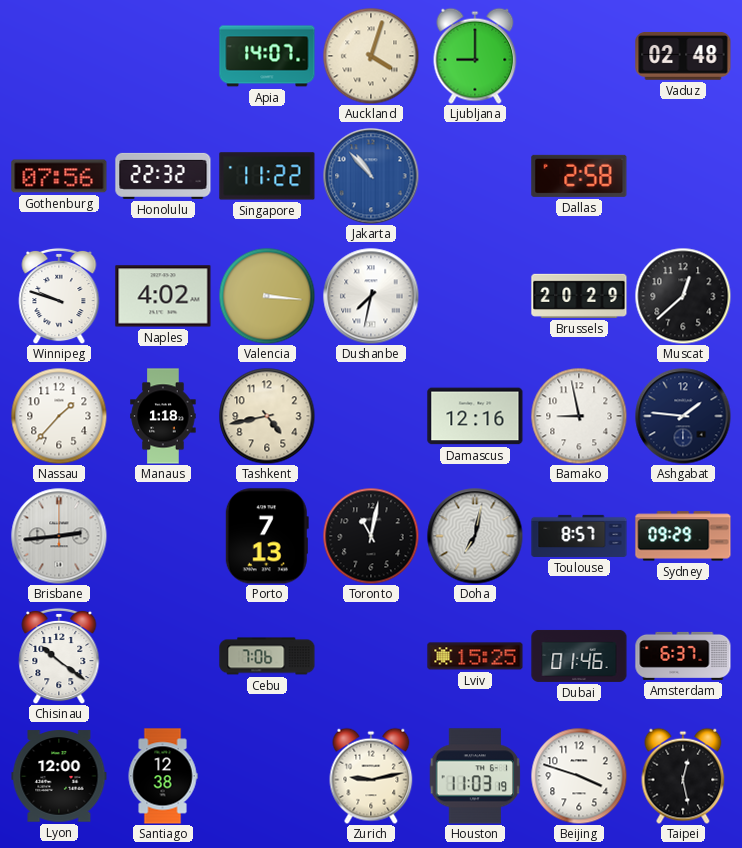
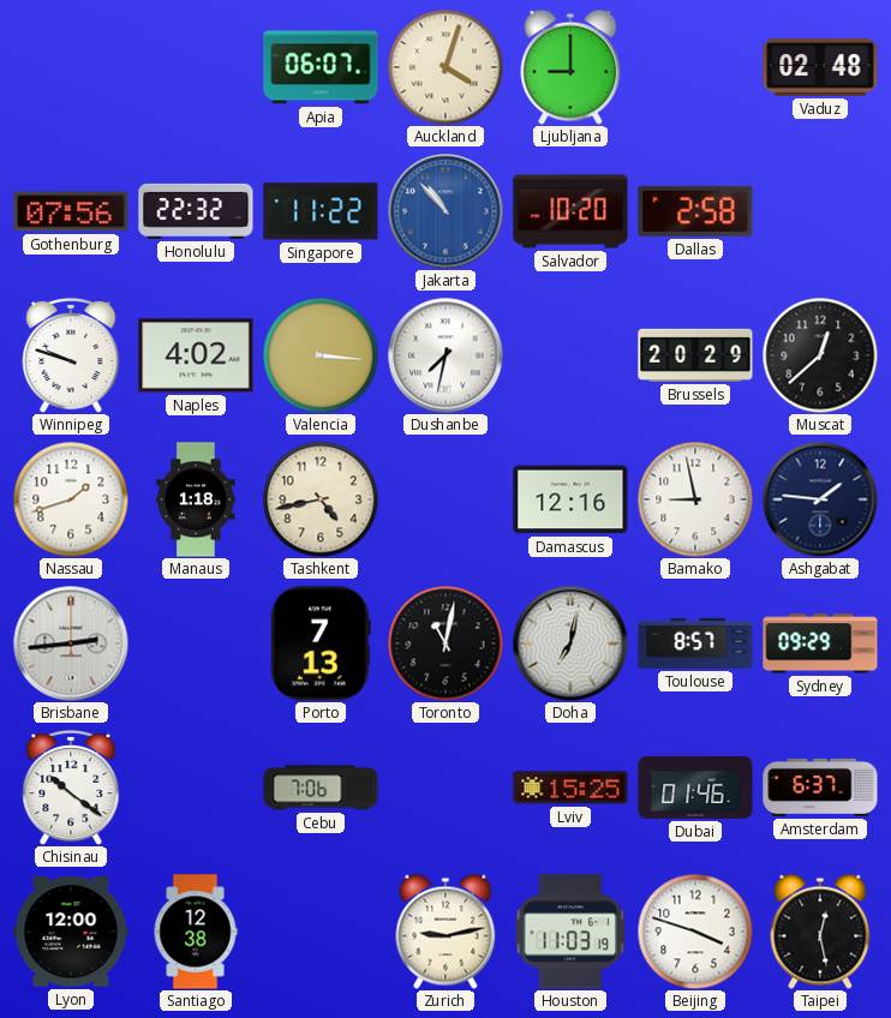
Apia: 14:07 -> 06:07
Salvador: none -> 10:20
Nassau: 1:37 -> 1:42
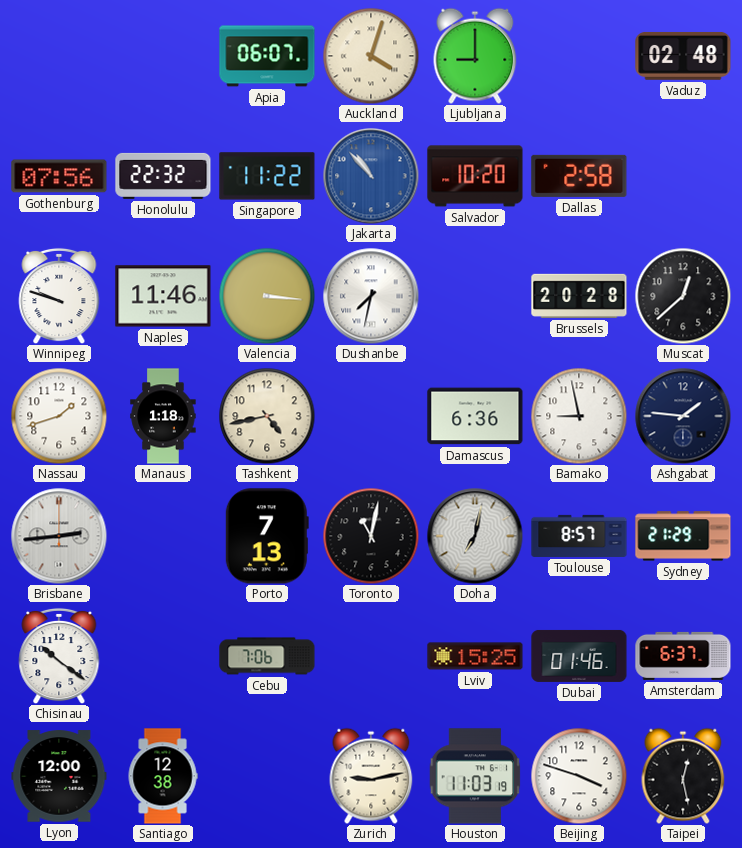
Naples: 4:02 -> 11:46
Brussels: 20:29 -> 20:28
Damascus: 12:16 -> 6:36
Sydney: 09:29 -> 21:29
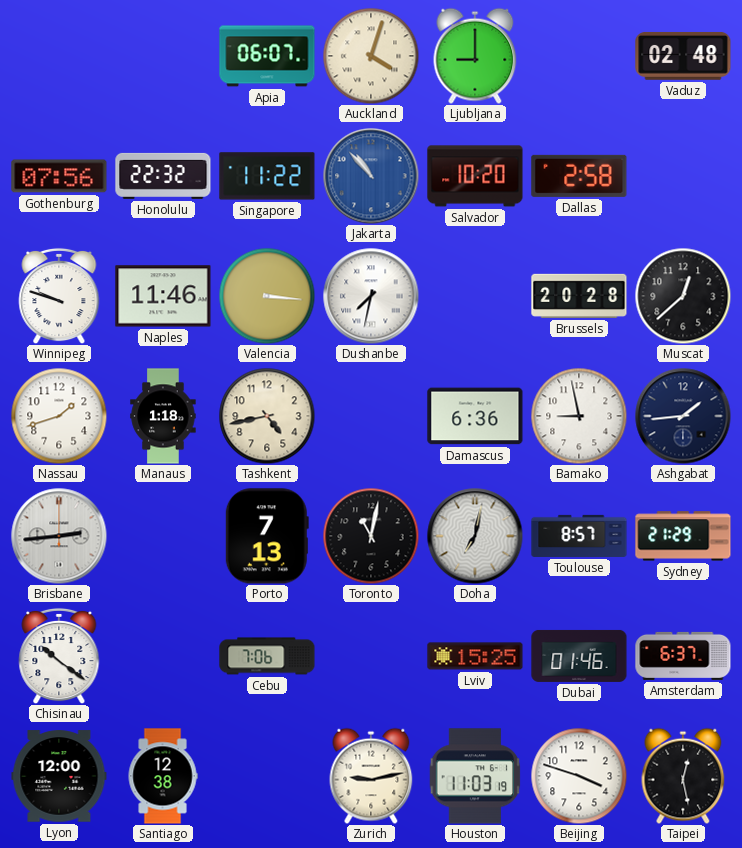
Ashgabat: 1:46 -> 1:44
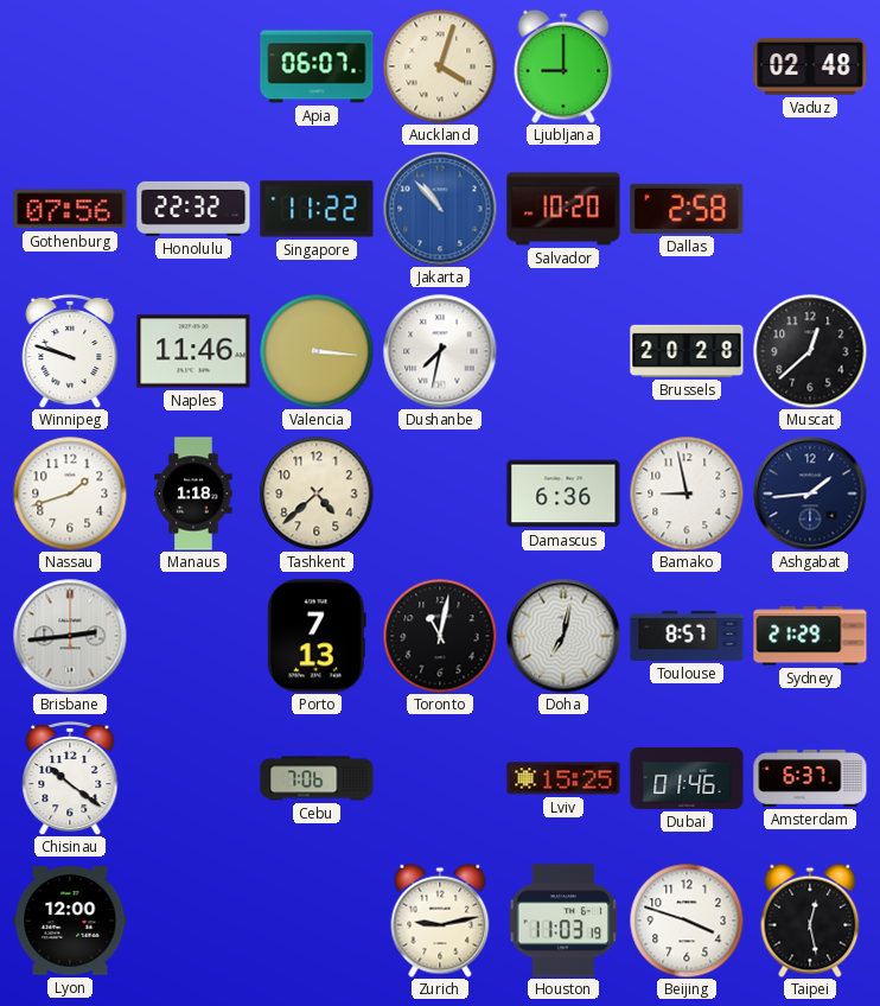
Tashkent: 4:43 -> 4:38
Santiago: 12:38 -> none
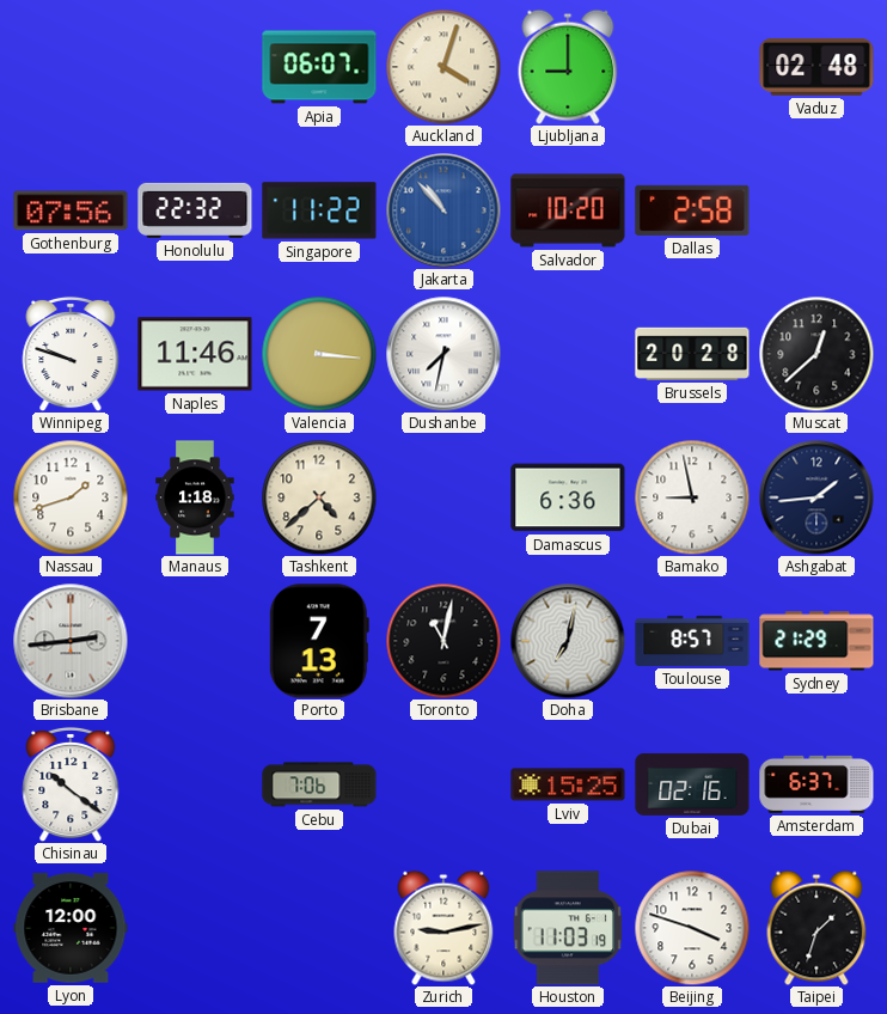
Dubai: 01:46 -> 02:16
Taipei: 12:28 -> 1:33
